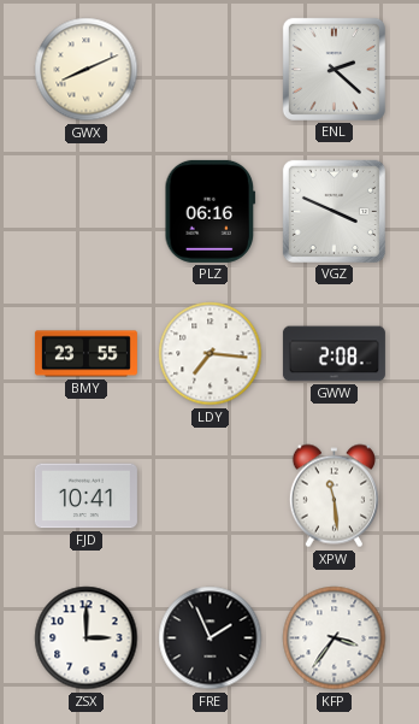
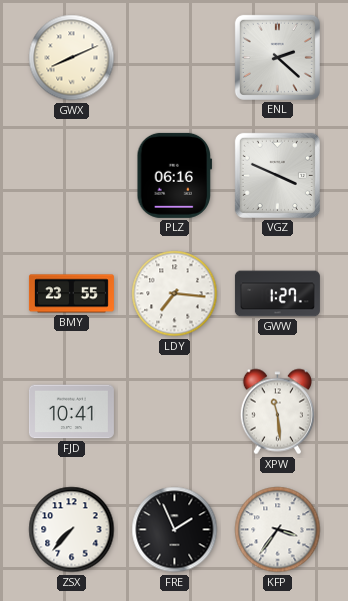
GWW: 2:08 -> 1:27
ZSX: 3:00 -> 7:37
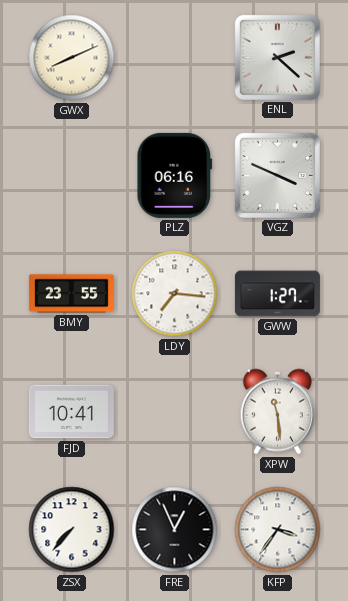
FRE: 1:56 -> 12:56
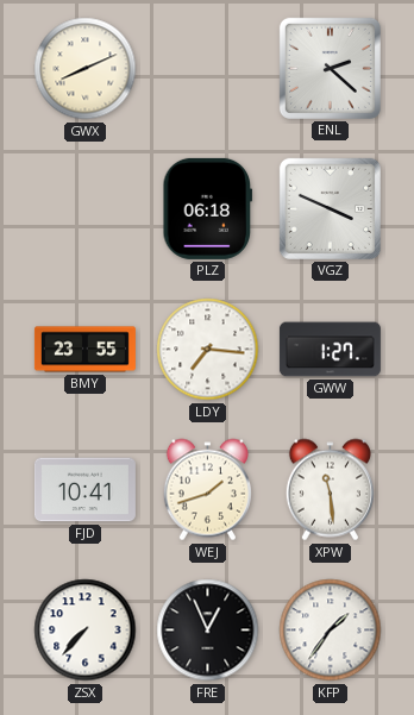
PLZ: 06:16 -> 06:18
WEJ: none -> 1:42
KFP: 3:36 -> 1:36
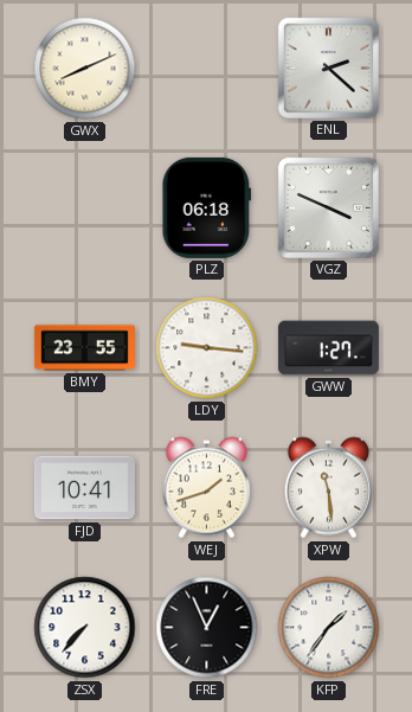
LDY: 7:16 -> 9:16
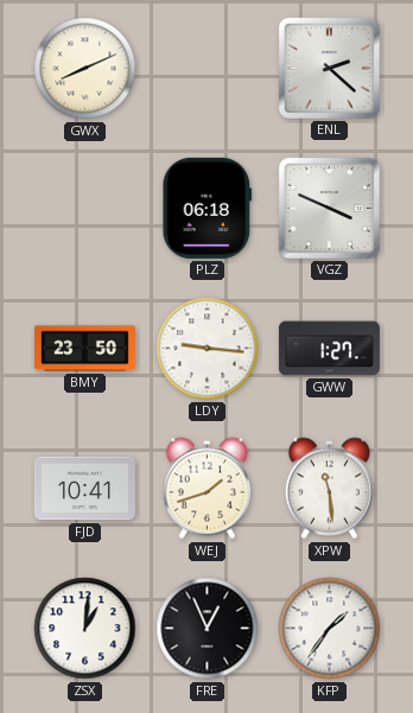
BMY: 23:55 -> 23:50
ZSX: 7:37 -> 1:01
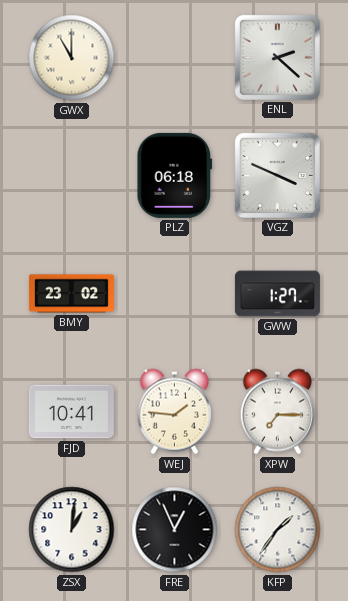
GWX: 8:11 -> 11:00
BMY: 23:50 -> 23:02
LDY: 9:16 -> none
WEJ: 1:42 -> 1:46
XPW: 11:29 -> 7:15
